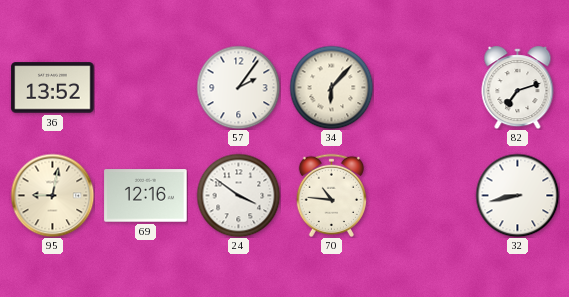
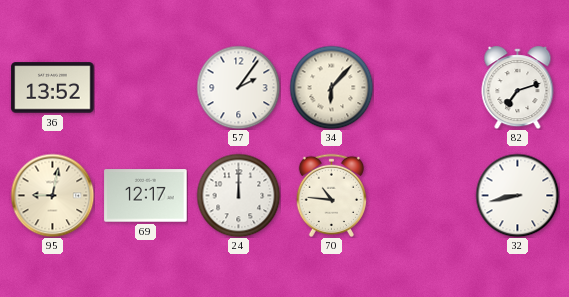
69: 12:16 -> 12:17
24: 3:51 -> 12:00
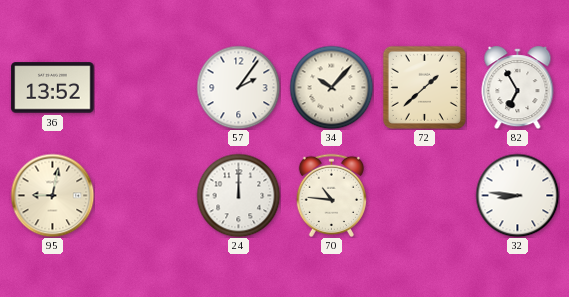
34: 6:07 -> 10:07
72: none -> 1:38
82: 7:12 -> 6:55
69: 12:17 -> none
32: 8:43 -> 8:46
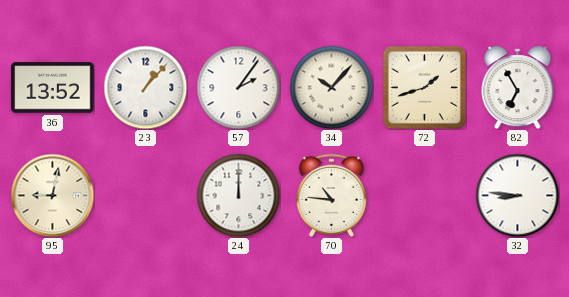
23: none -> 1:07
72: 1:38 -> 1:42
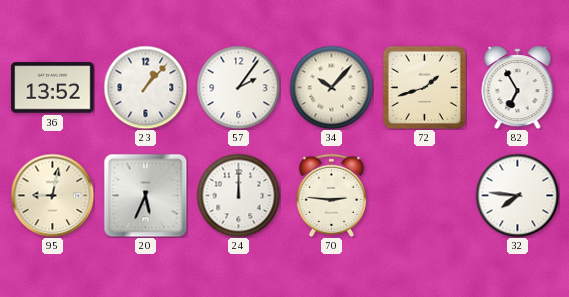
20: none -> 5:34
70: 10:46 -> 2:46
32: 8:46 -> 7:46
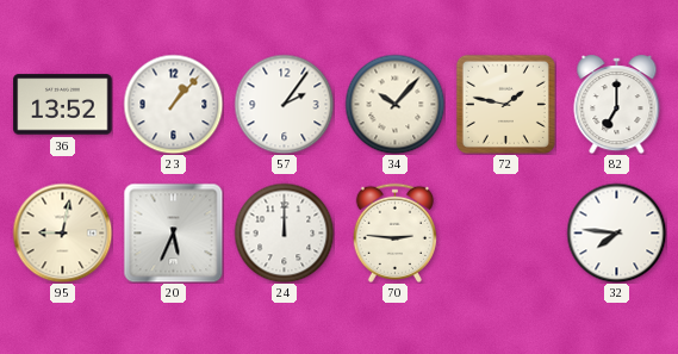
72: 1:42 -> 1:47
82: 6:55 -> 7:00
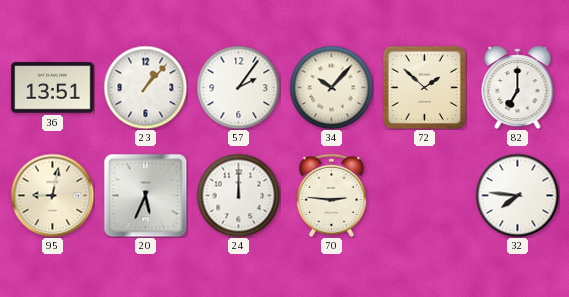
36: 13:52 -> 13:51
72: 1:47 -> 1:52
